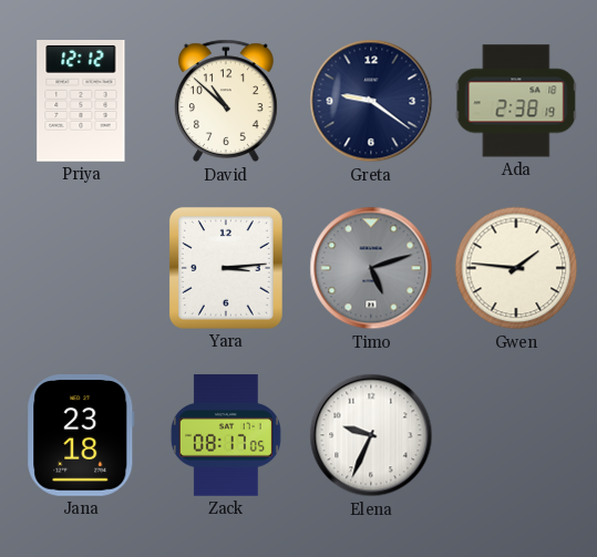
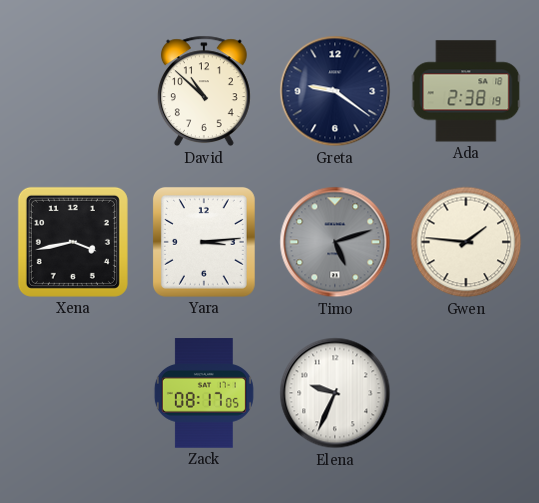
Priya: 12:12 -> none
Xena: none -> 3:43
Jana: 23:18 -> none
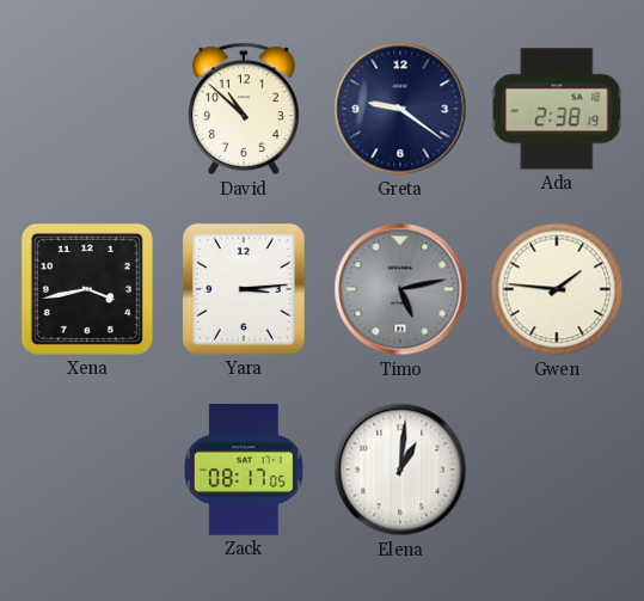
Timo: 5:12 -> 5:13
Elena: 9:34 -> 1:01
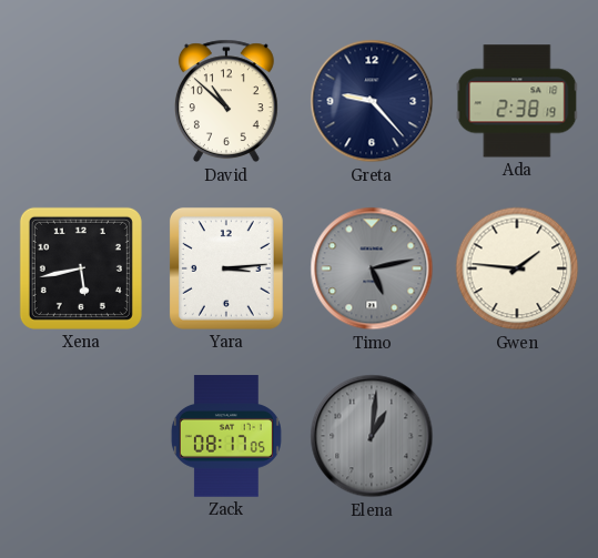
Greta: 9:21 -> 9:23
Xena: 3:43 -> 5:43
Elena dial: white -> grey
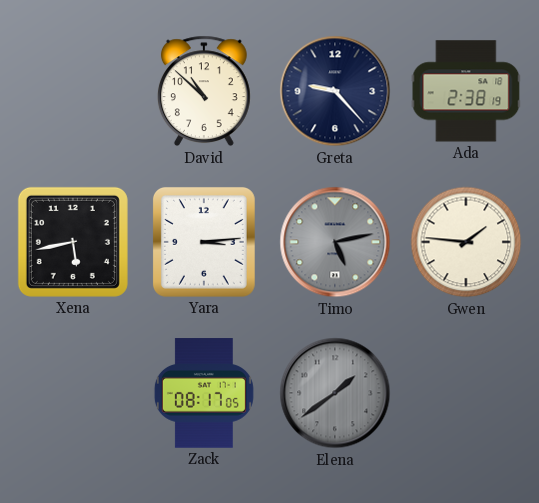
Elena: 1:01 -> 1:39
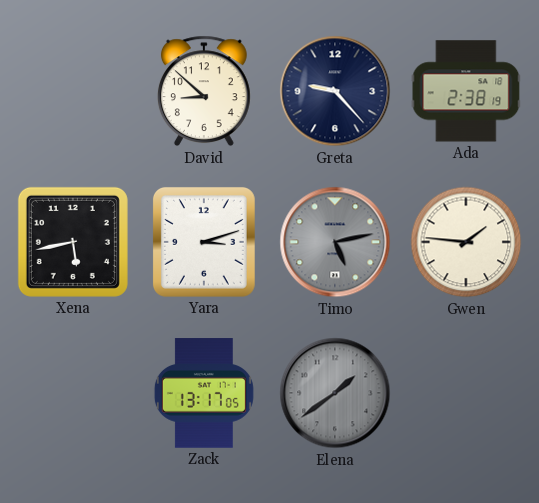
David: 10:52 -> 8:52
Yara: 3:14 -> 3:12
Zack: 08:17 -> 13:17
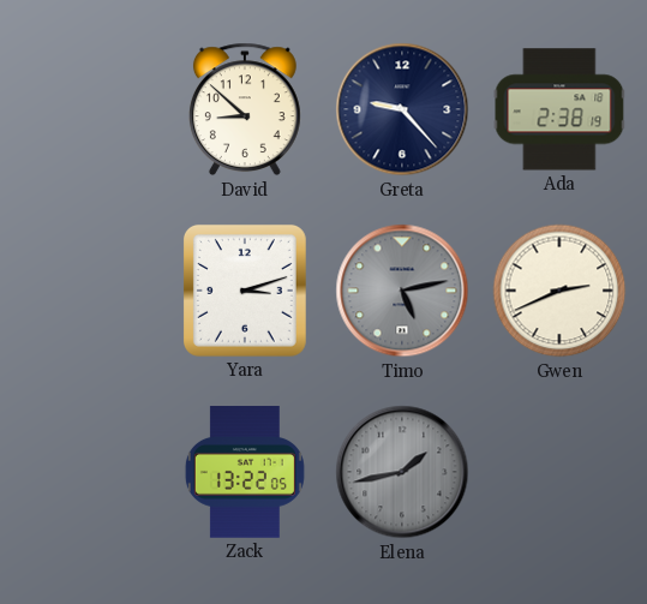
Xena: 5:43 -> none
Gwen: 1:46 -> 2:41
Zack: 13:17 -> 13:22
Elena: 1:39 -> 1:43
